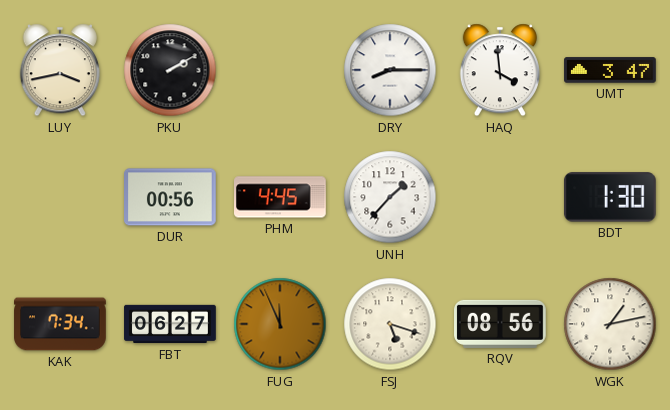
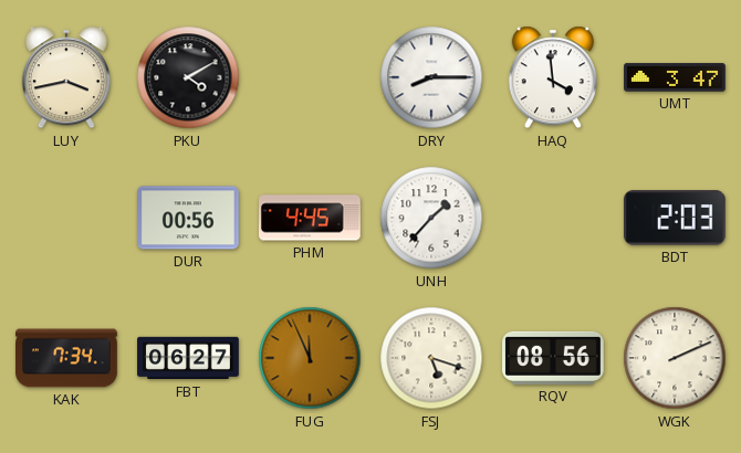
PKU: 2:10 -> 4:10
BDT: 1:30 -> 2:03
WGK: 1:13 -> 2:11
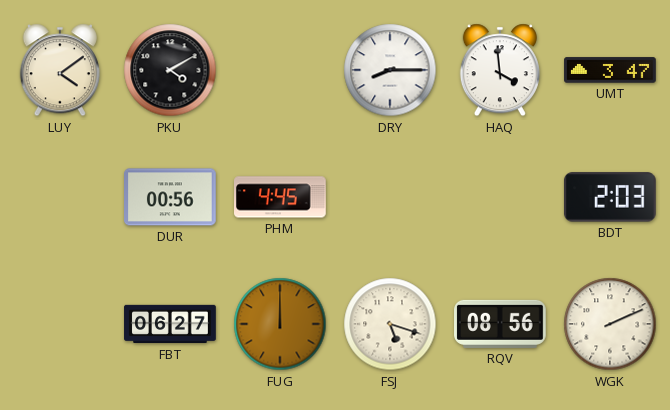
LUY: 3:43 -> 4:09
UNH: 1:37 -> none
KAK: 7:34 -> none
FUG: 11:56 -> 12:00
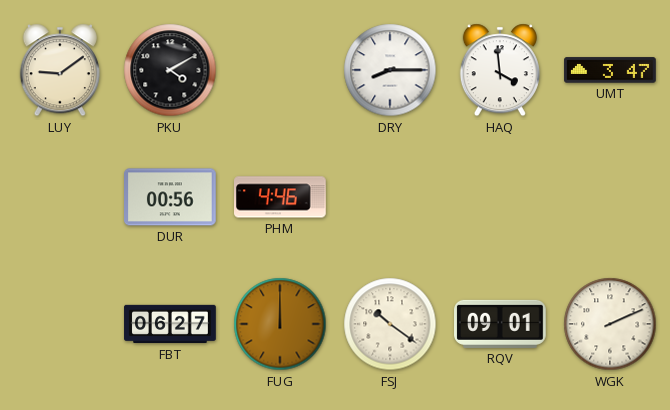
LUY: 4:09 -> 9:09
PHM: 4:45 -> 4:46
BDT: 2:03 -> none
FSJ: 5:18 -> 10:21
RQV: 08:56 -> 09:01
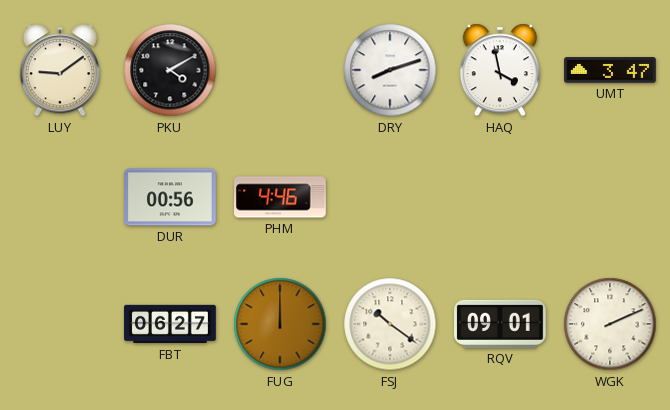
DRY: 8:15 -> 8:12
HAQ: 3:59 -> 3:58
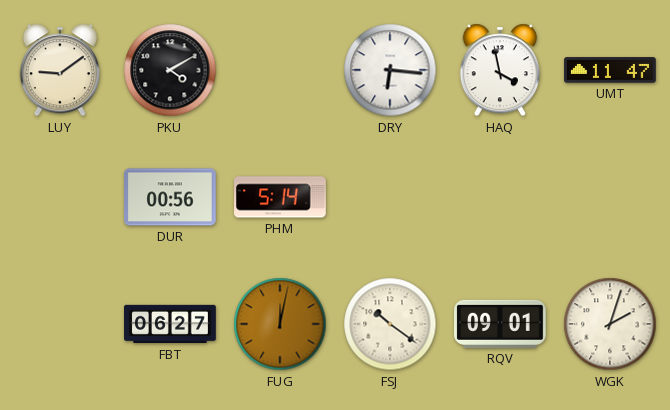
DRY: 8:12 -> 6:16
UMT: 3:47 -> 11:47
PHM: 4:46 -> 5:14
FUG: 12:00 -> 12:02
WGK: 2:11 -> 2:03
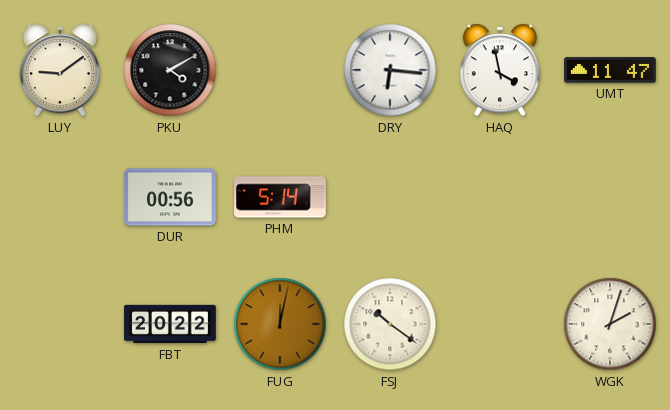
FBT: 06:27 -> 20:22
RQV: 09:01 -> none
